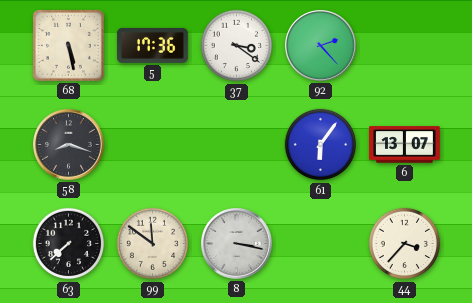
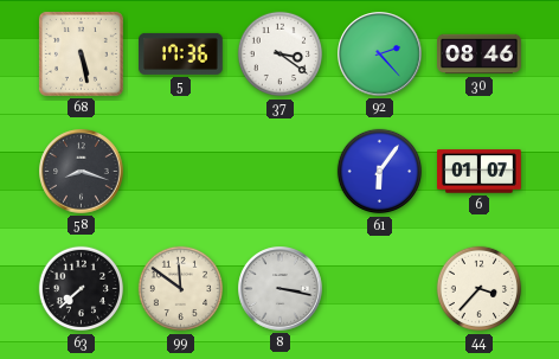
30: none -> 08:46
6: 13:07 -> 01:07
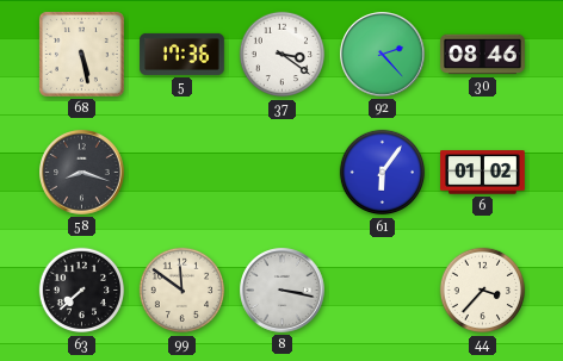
6: 01:07 -> 01:02
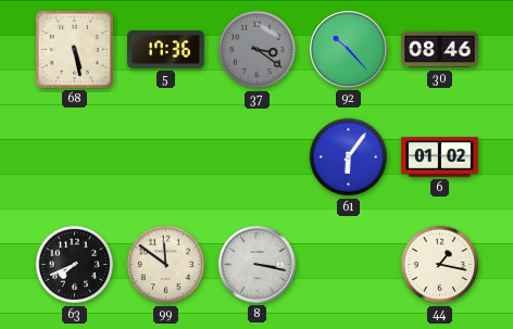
37 dial: white -> grey
92: 2:23 -> 10:23
58: 8:18 -> none
63: 7:38 -> 7:41
44: 3:37 -> 1:17
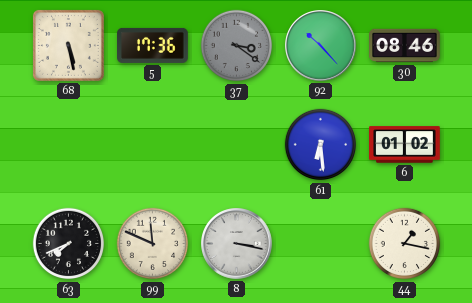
61: 6:06 -> 6:29
99: 11:51 -> 11:49
